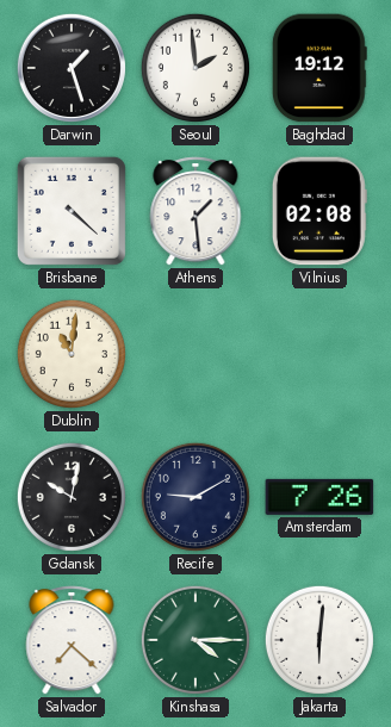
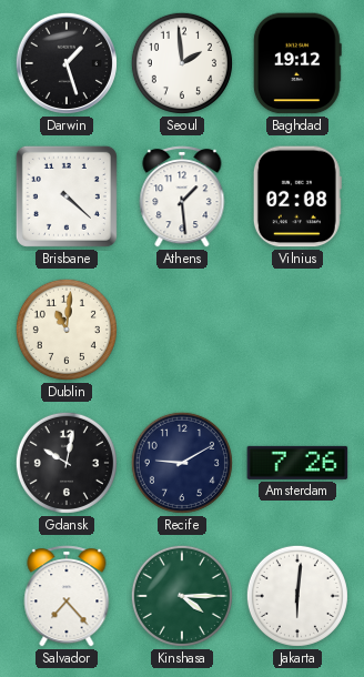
Salvador: 7:22 -> 7:23
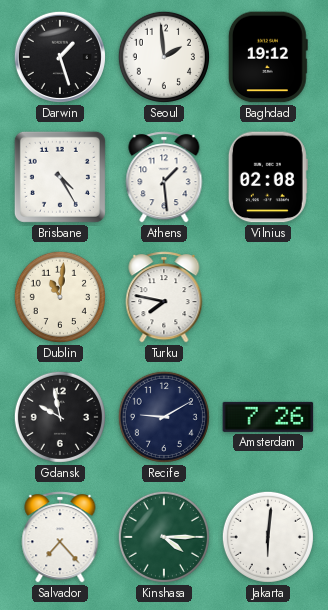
Brisbane: 4:22 -> 4:25
Turku: none -> 7:47
Gdansk: 10:02 -> 9:58
